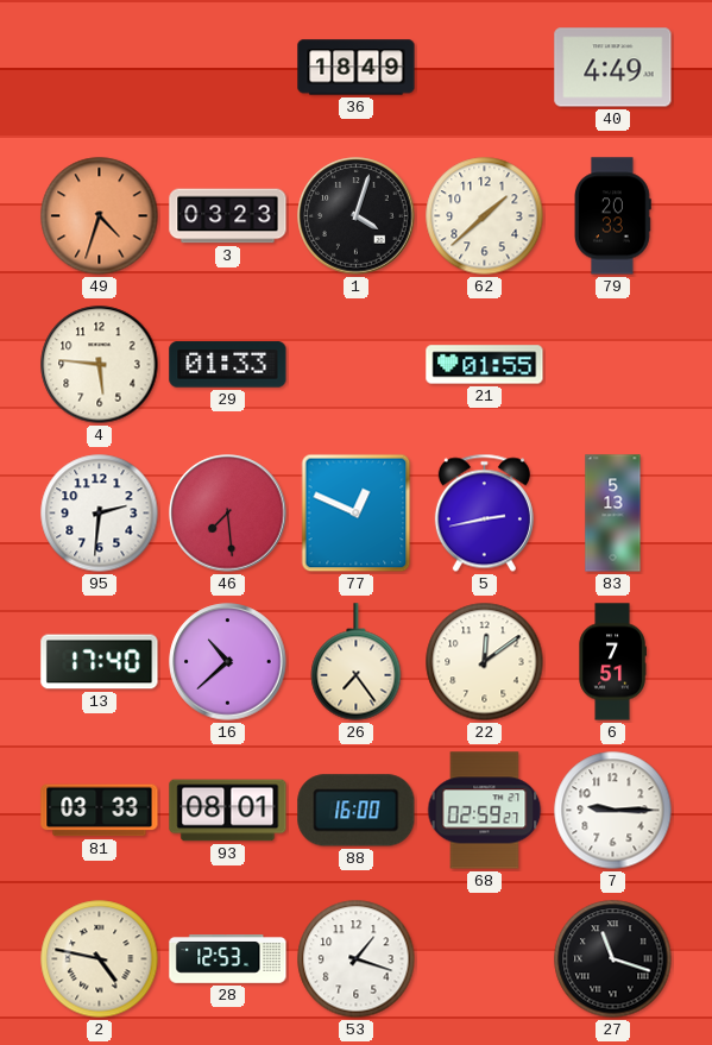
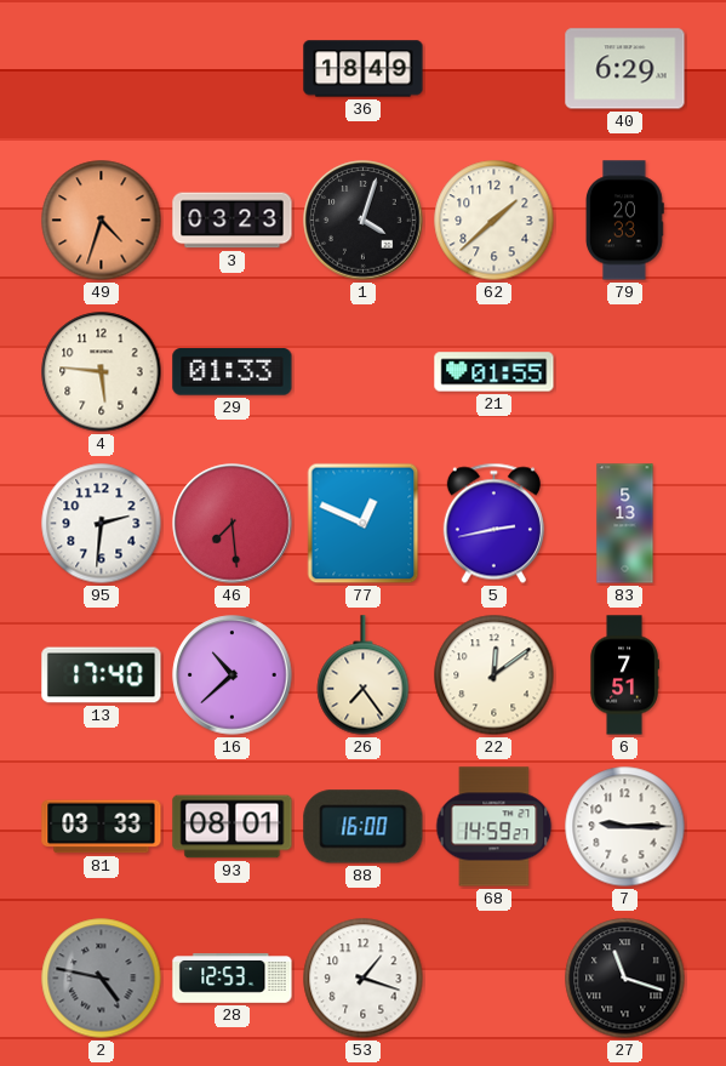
40: 4:49 -> 6:29
68: 02:59 -> 14:59
2 dial: cream -> grey
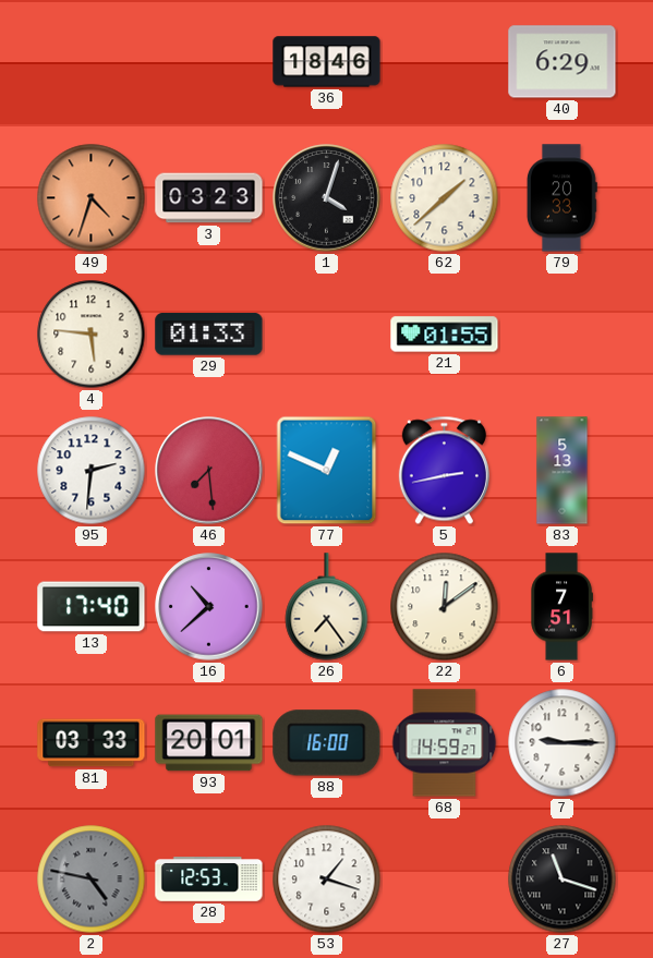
36: 18:49 -> 18:46
93: 08:01 -> 20:01
